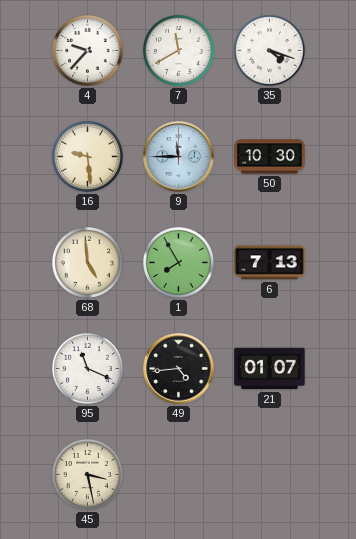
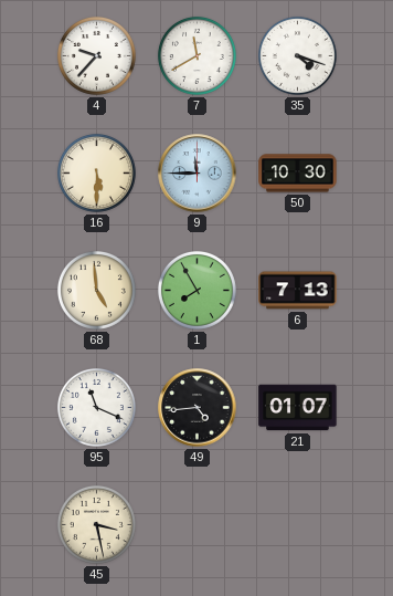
16: 9:29 -> 5:30
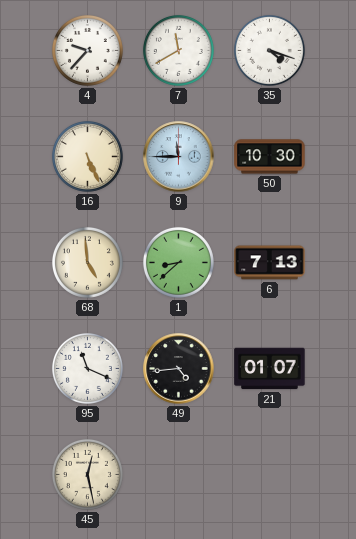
16: 5:30 -> 5:26
1: 7:55 -> 8:38
45: 3:28 -> 12:28
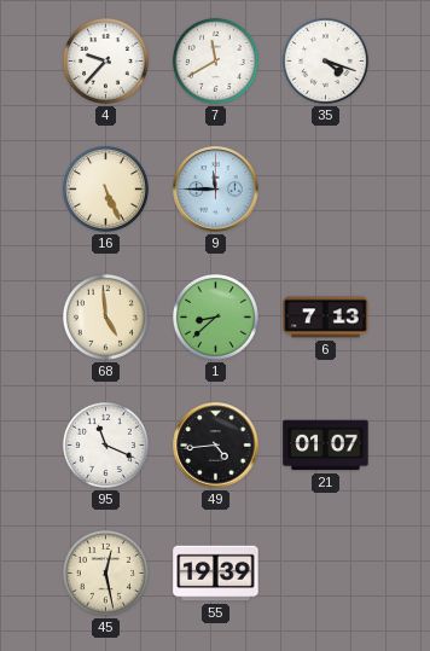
50: 10:30 -> none
55: none -> 19:39
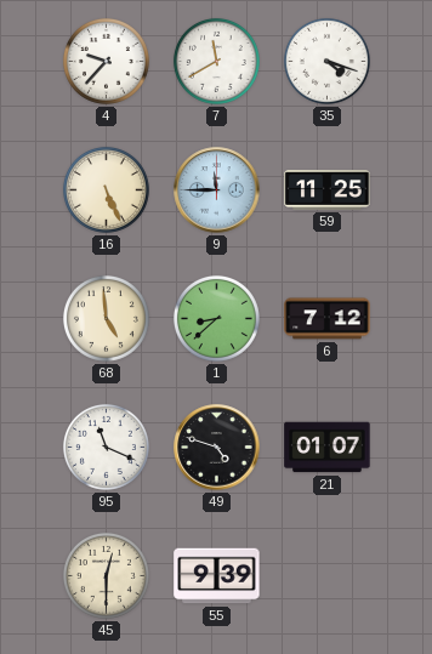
59: none -> 11:25
6: 7:13 -> 7:12
49: 4:44 -> 4:48
45: 12:28 -> 12:30
55: 19:39 -> 9:39
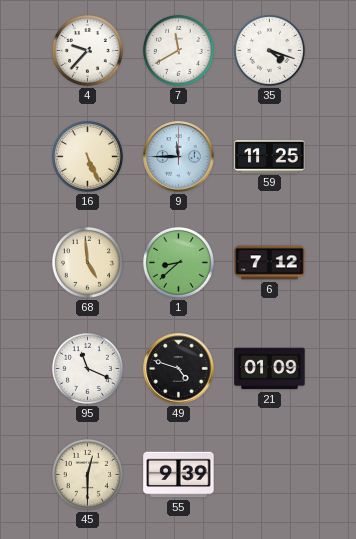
21: 01:07 -> 01:09
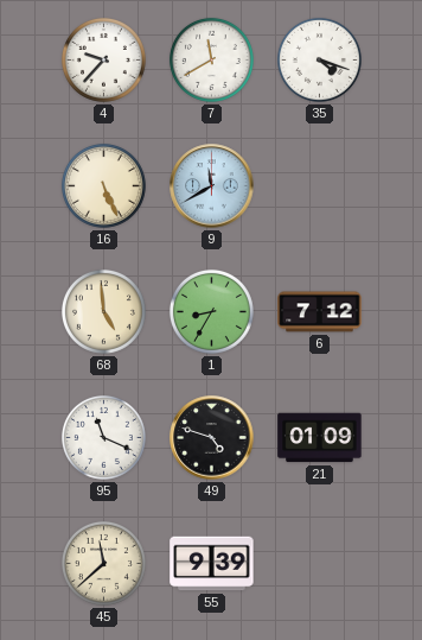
9: 11:45 -> 11:40
59: 11:25 -> none
1: 8:38 -> 8:35
45: 12:30 -> 11:38
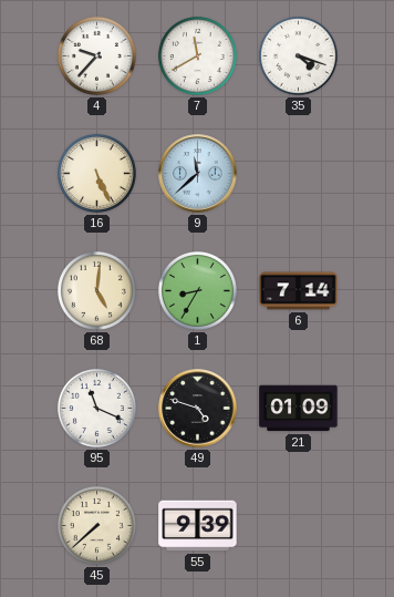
9: 11:40 -> 11:38
68: 4:59 -> 5:01
6: 7:12 -> 7:14
45: 11:38 -> 7:38
